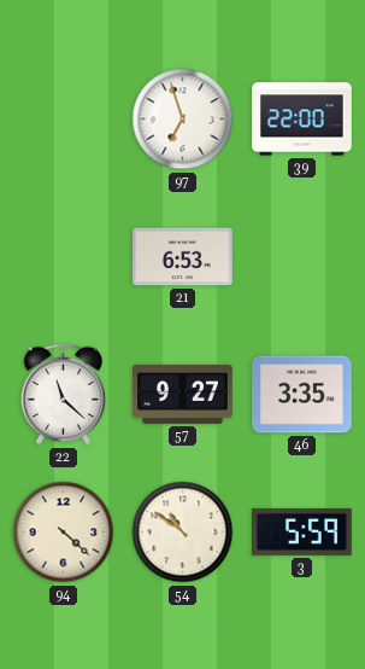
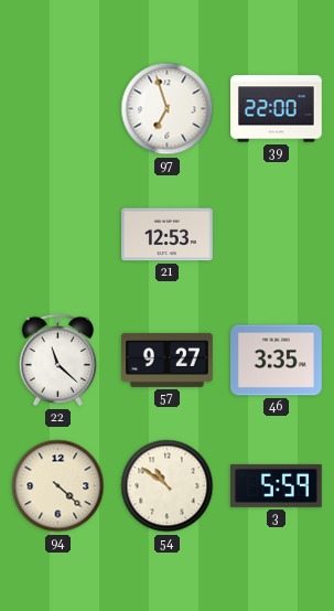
21: 6:53 -> 12:53
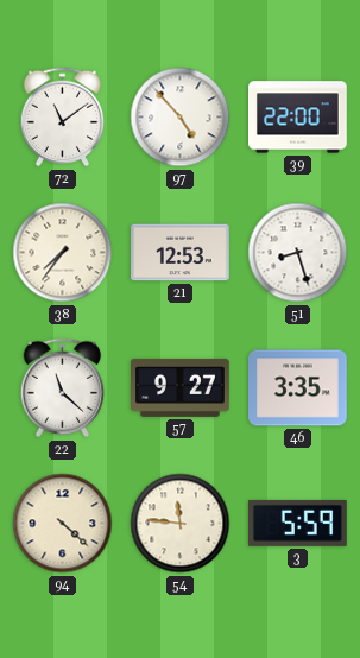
72: none -> 11:09
97: 6:57 -> 4:53
38: none -> 7:36
51: none -> 8:27
54: 10:51 -> 11:46
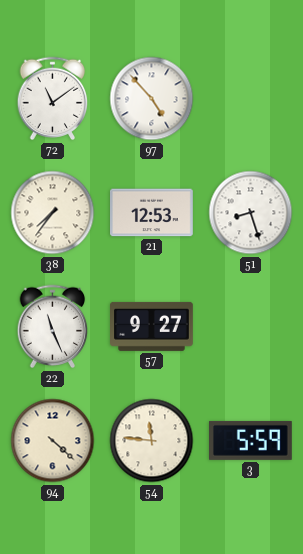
39: 22:00 -> none
22: 11:22 -> 11:26
46: 3:35 -> none
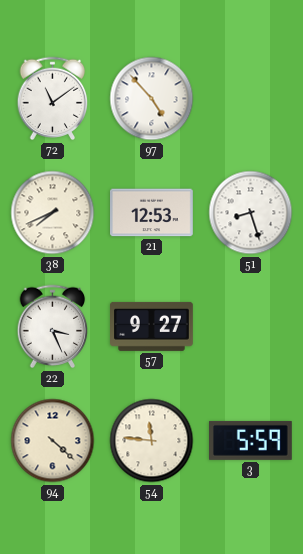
38: 7:36 -> 7:41
22: 11:26 -> 3:26
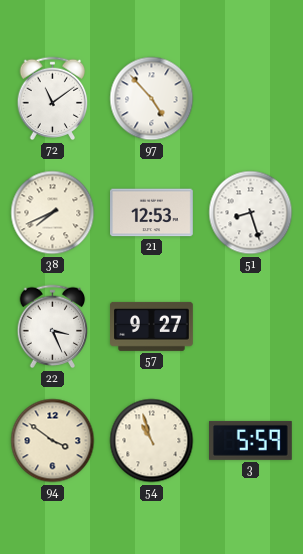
94: 4:22 -> 3:51
54: 11:46 -> 10:57
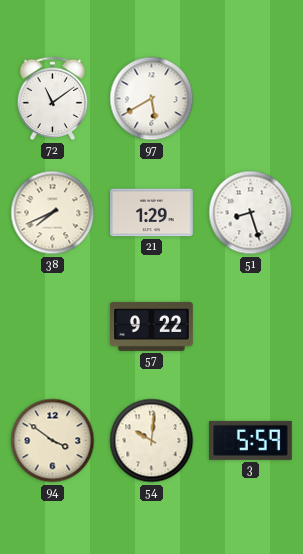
97: 4:53 -> 5:40
21: 12:53 -> 1:29
22: 3:26 -> none
57: 9:27 -> 9:22
54: 10:57 -> 10:01
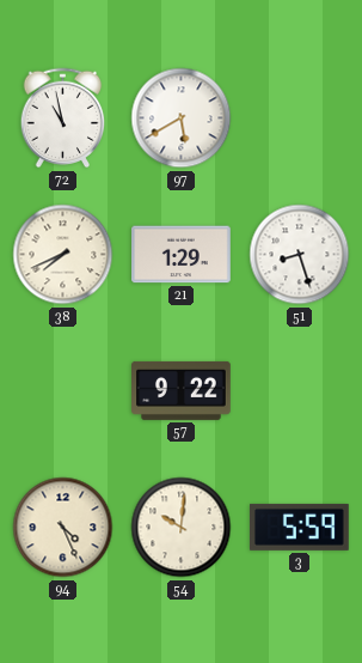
72: 11:09 -> 10:58
94: 3:51 -> 4:26
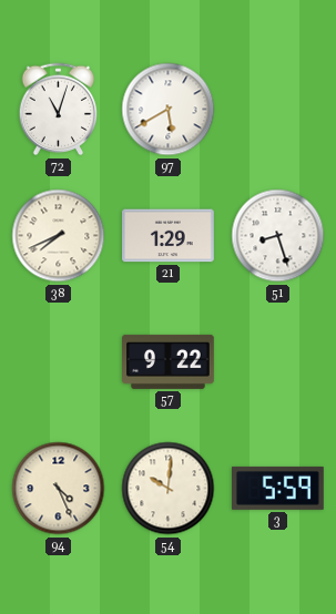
72: 10:58 -> 11:03
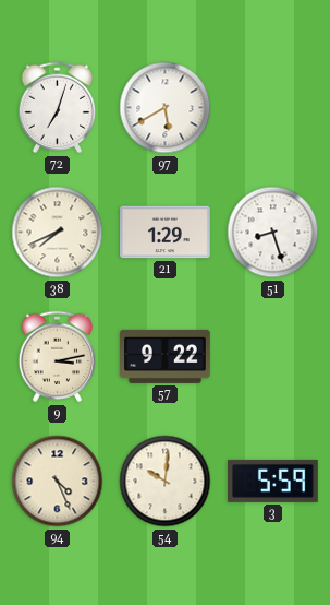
72: 11:03 -> 7:03
9: none -> 3:13
